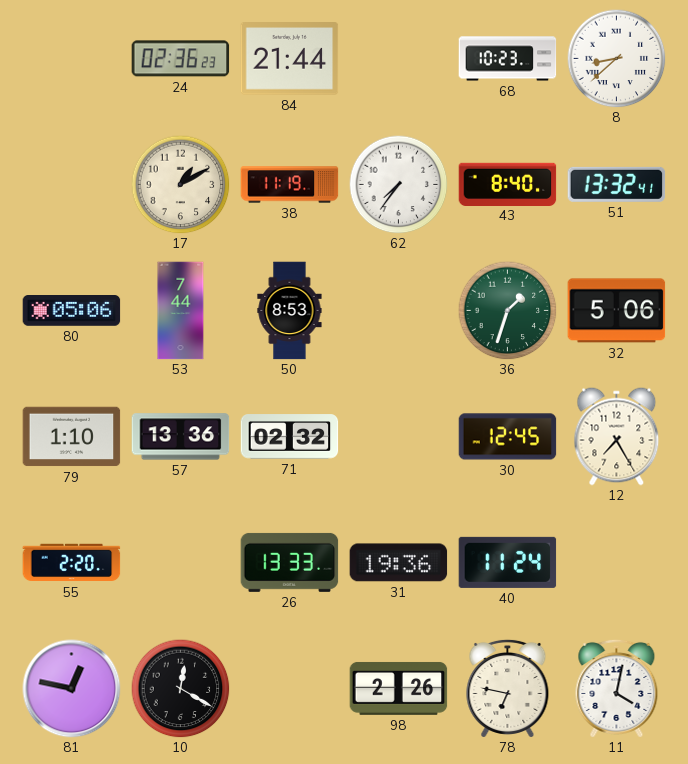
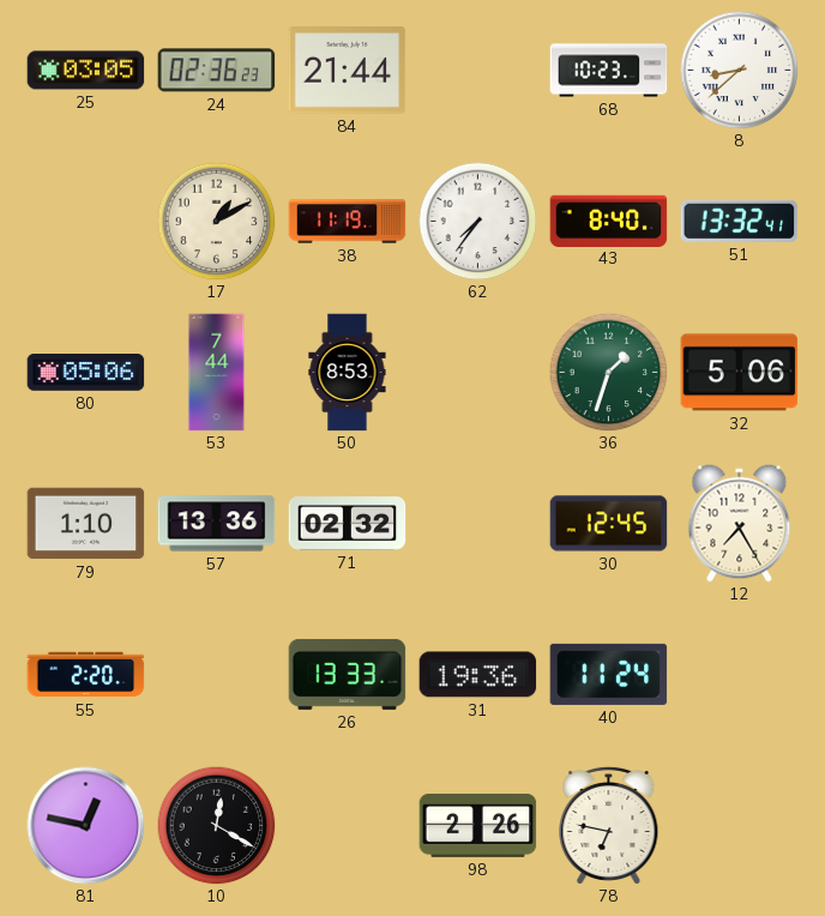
25: none -> 03:05
11: 4:02 -> none
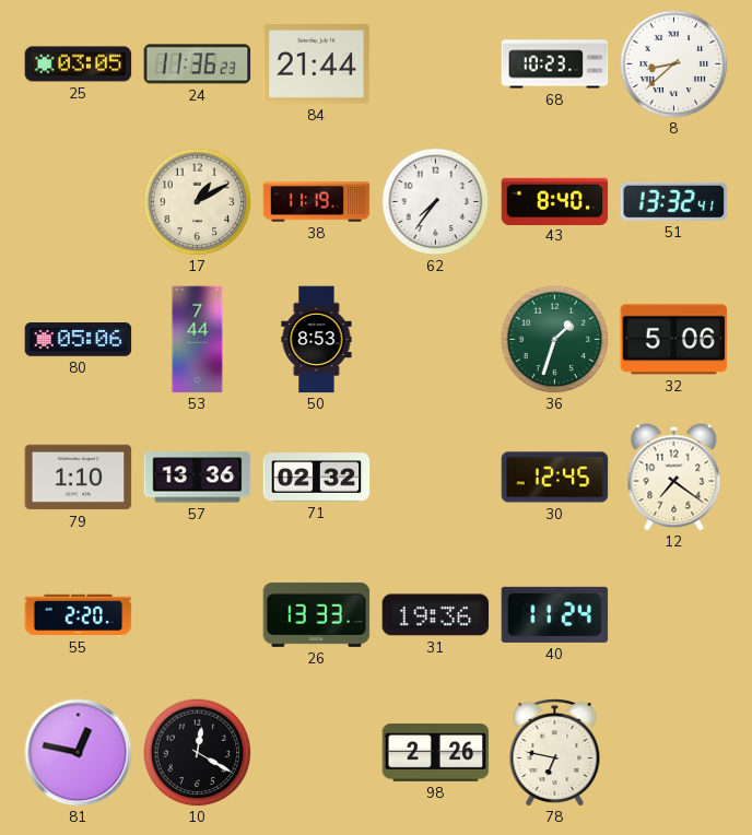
24: 02:36 -> 11:36
12: 7:25 -> 7:21
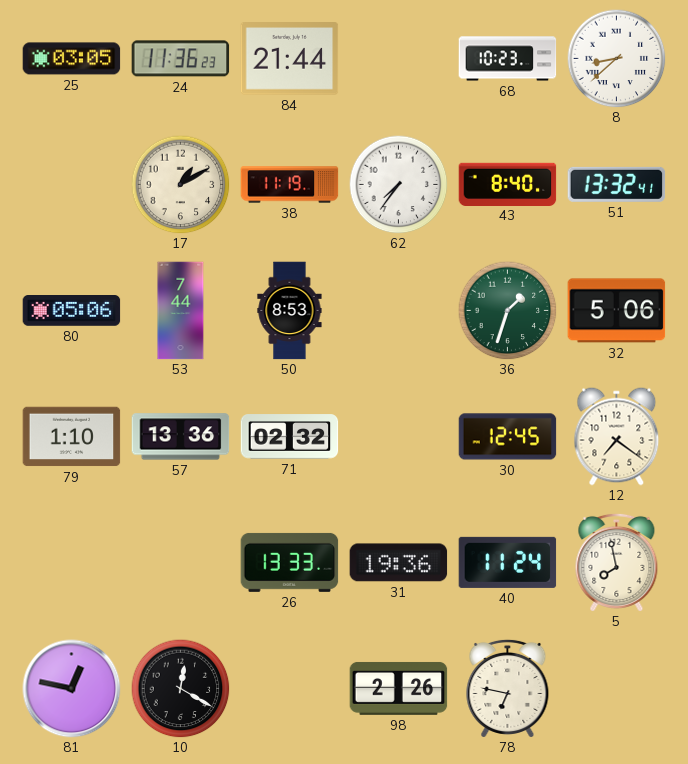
55: 2:20 -> none
5: none -> 7:58
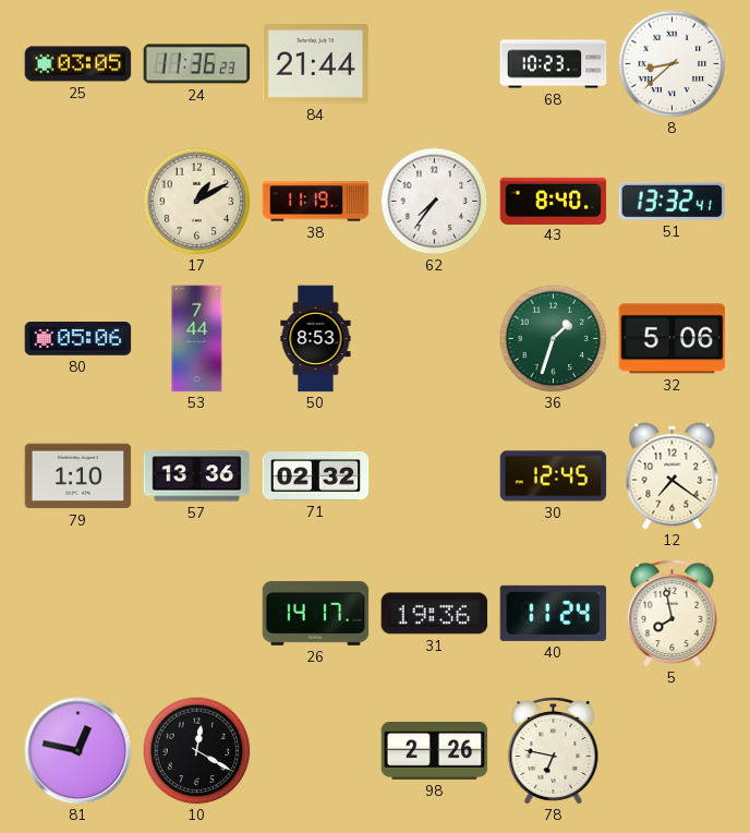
26: 13:33 -> 14:17
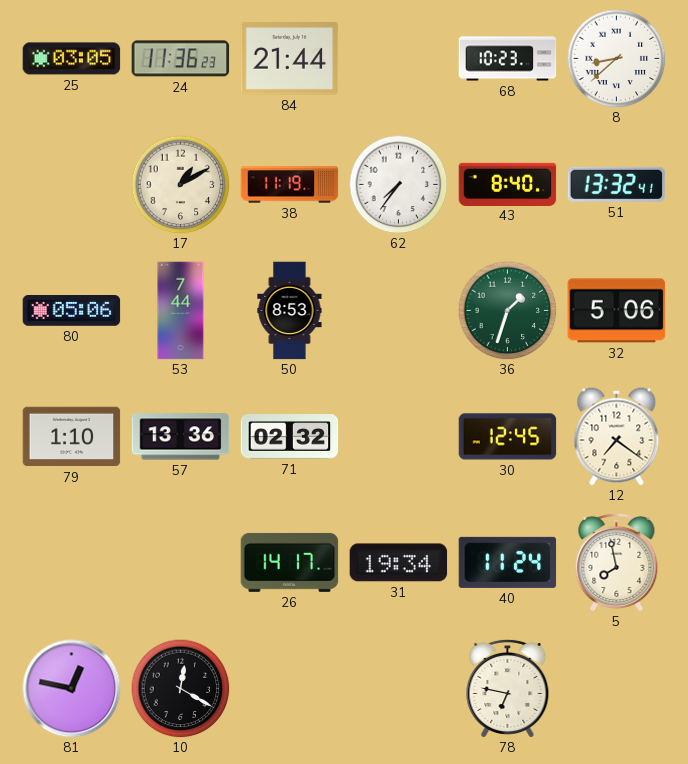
31: 19:36 -> 19:34
98: 2:26 -> none
